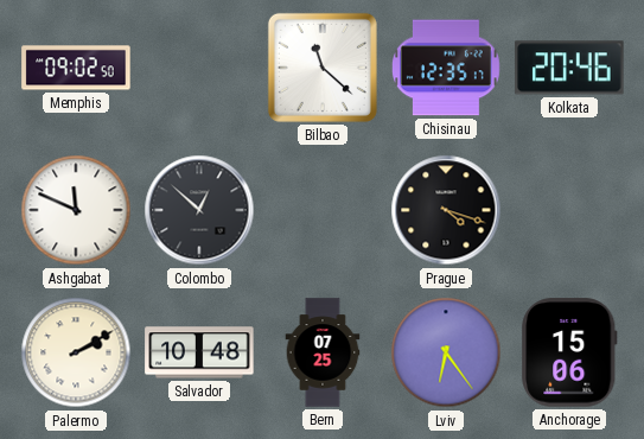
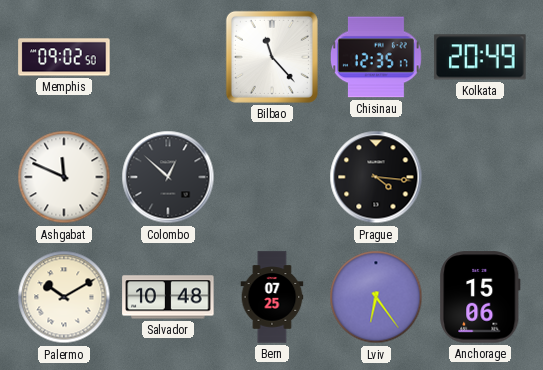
Bilbao: 11:22 -> 11:23
Kolkata: 20:46 -> 20:49
Prague: 4:18 -> 4:16
Palermo: 2:10 -> 10:10
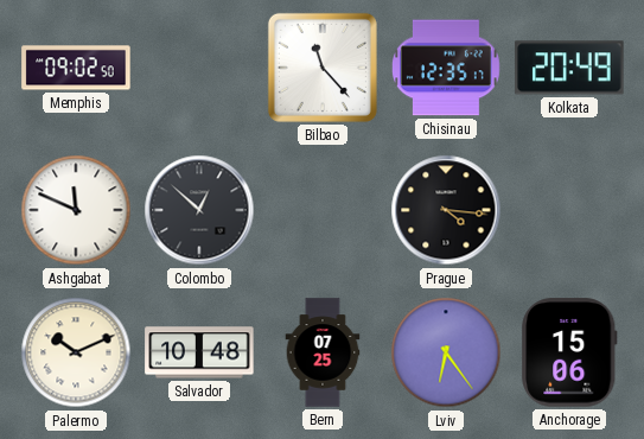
Palermo: 10:10 -> 10:11
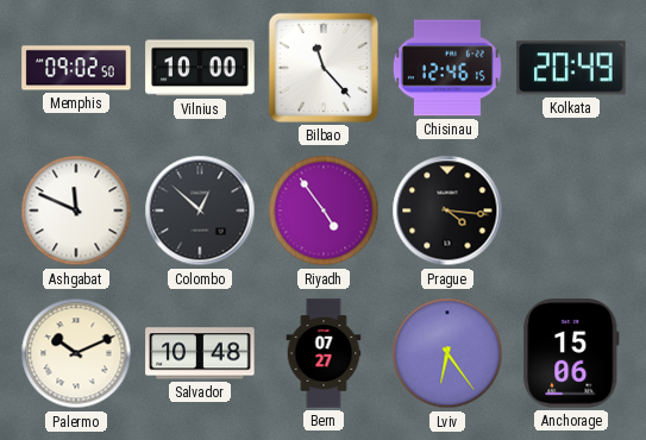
Vilnius: none -> 10:00
Chisinau: 12:35 -> 12:46
Riyadh: none -> 4:54
Bern: 07:25 -> 07:27
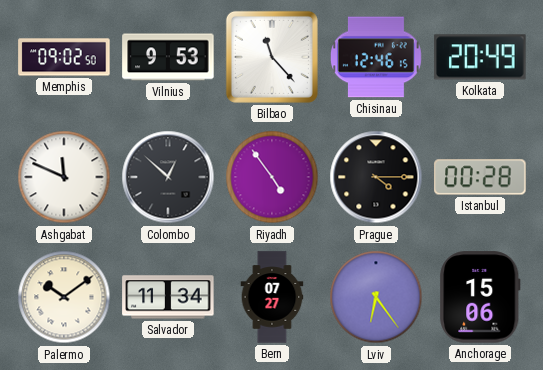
Vilnius: 10:00 -> 9:53
Prague: 4:16 -> 4:15
Istanbul: none -> 00:28
Palermo: 10:11 -> 10:09
Salvador: 10:48 -> 11:34
